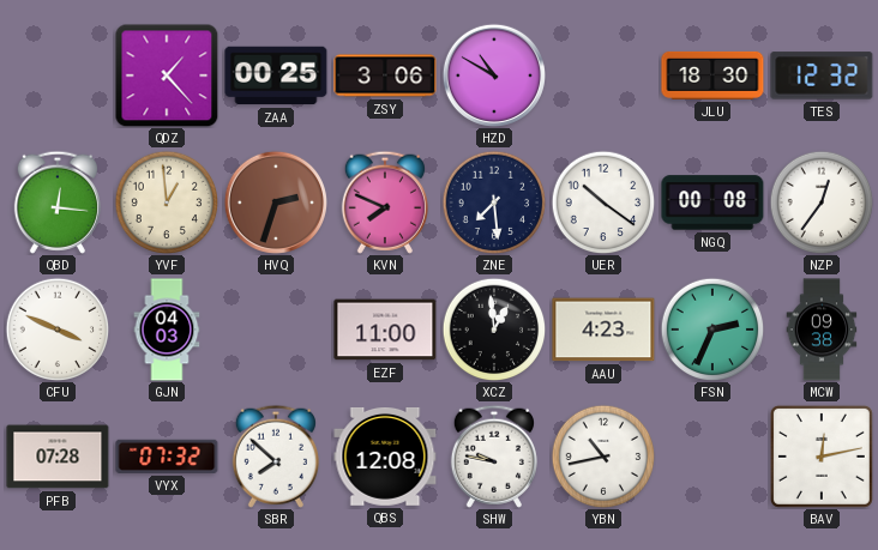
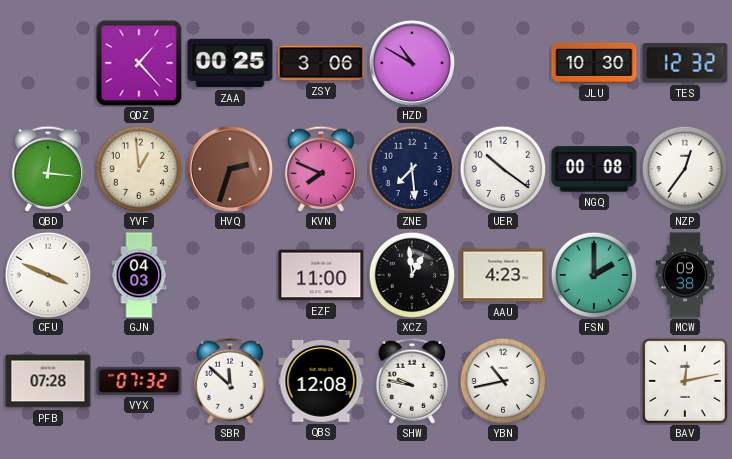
JLU: 18:30 -> 10:30
FSN: 2:34 -> 2:00
SBR: 7:52 -> 11:52
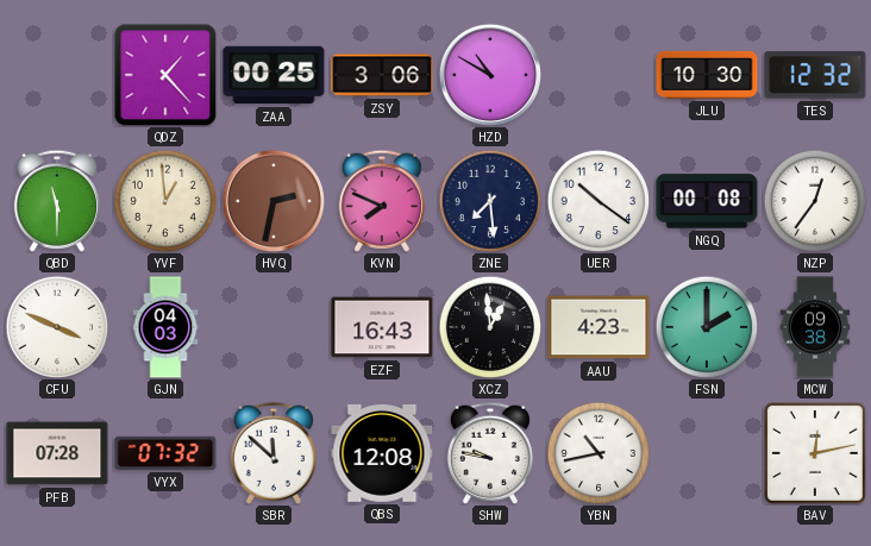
QBD: 12:16 -> 11:30
HVQ: 2:33 -> 2:32
EZF: 11:00 -> 16:43
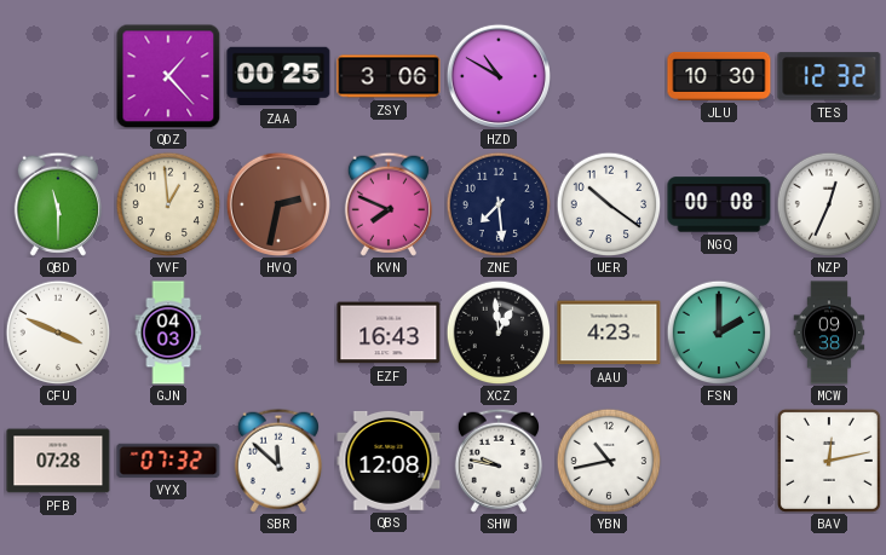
NZP: 12:36 -> 12:34
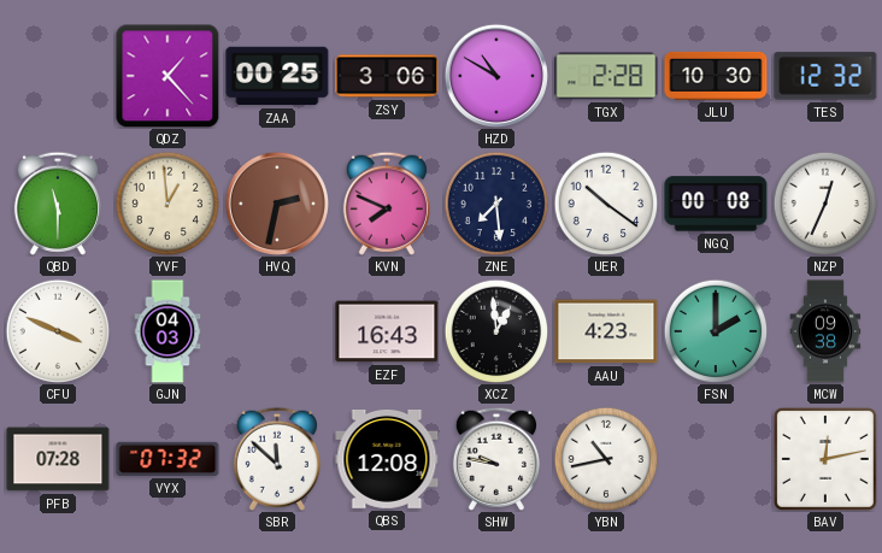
TGX: none -> 2:28
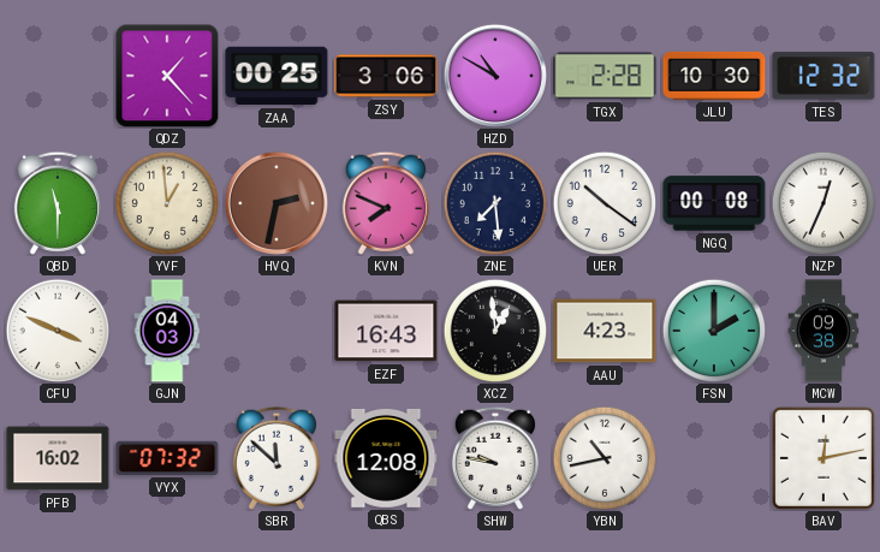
PFB: 07:28 -> 16:02
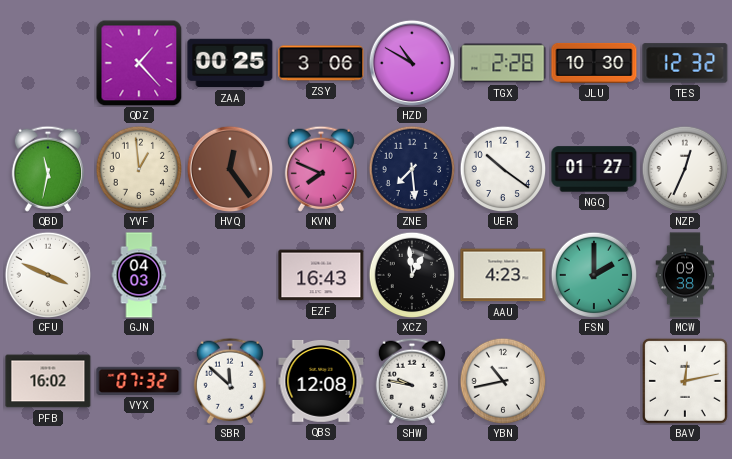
QBD: 11:30 -> 11:32
HVQ: 2:32 -> 12:24
NGQ: 00:08 -> 01:27
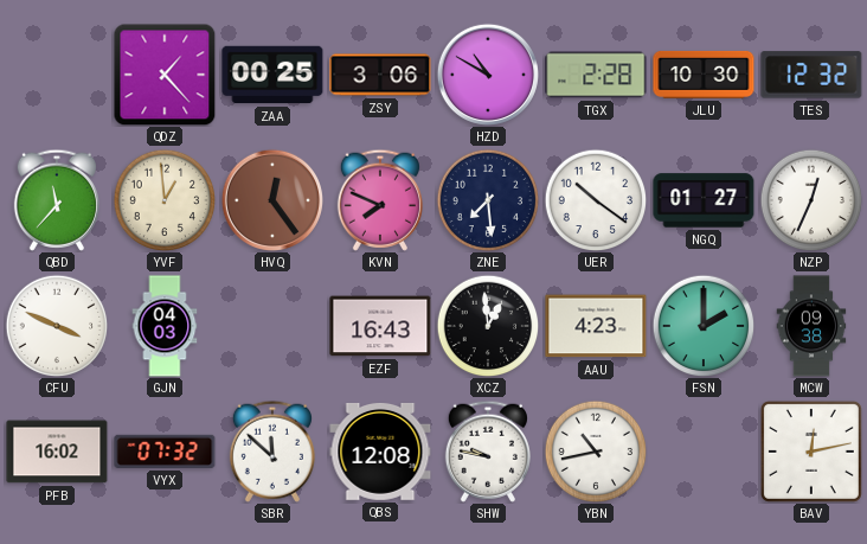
QBD: 11:32 -> 11:37
